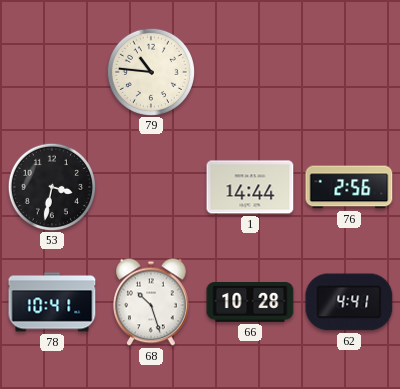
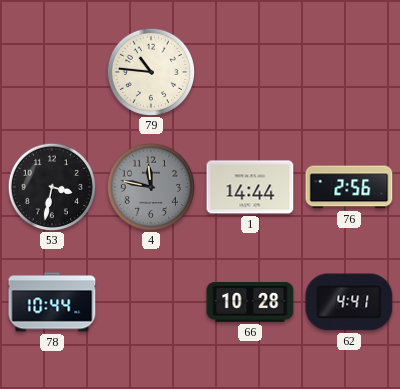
4: none -> 11:47
78: 10:41 -> 10:44
68: 10:27 -> none
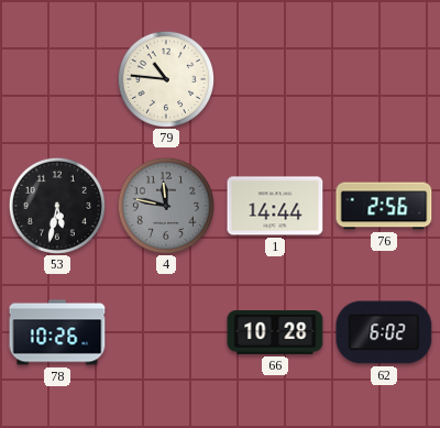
53: 3:32 -> 5:32
78: 10:44 -> 10:26
62: 4:41 -> 6:02
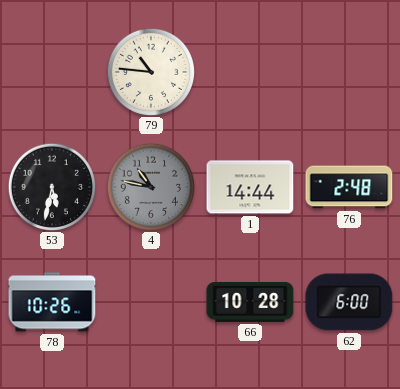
4: 11:47 -> 10:47
76: 2:56 -> 2:48
62: 6:02 -> 6:00
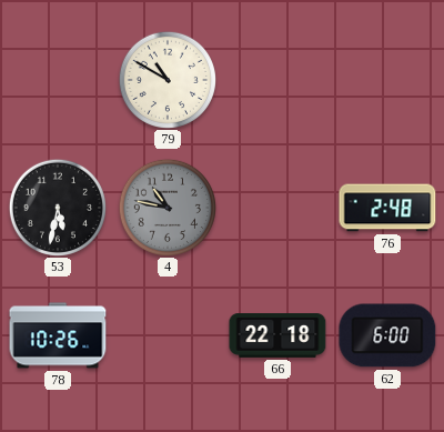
79: 10:46 -> 10:50
1: 14:44 -> none
66: 10:28 -> 22:18
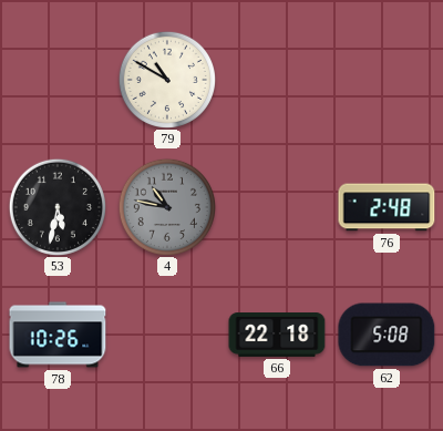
62: 6:00 -> 5:08
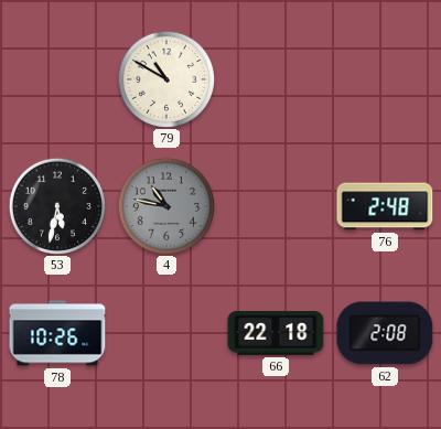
62: 5:08 -> 2:08
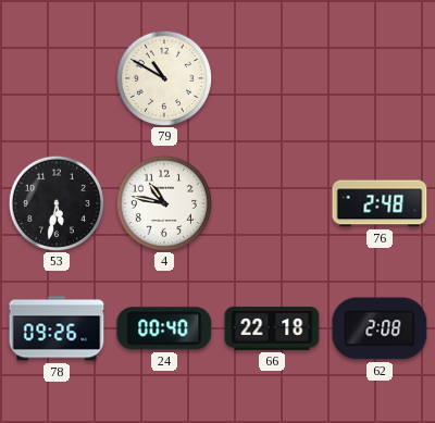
4 dial: grey -> white
78: 10:26 -> 09:26
24: none -> 00:40
